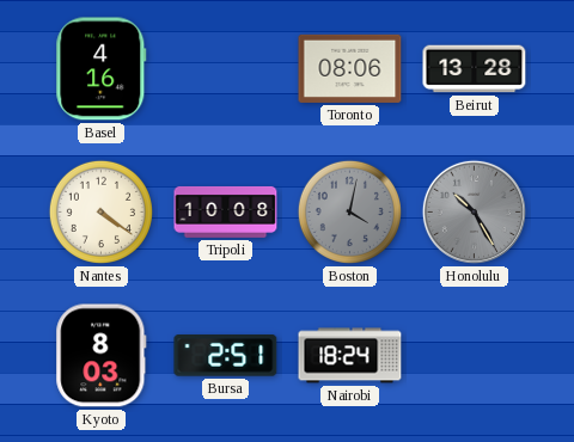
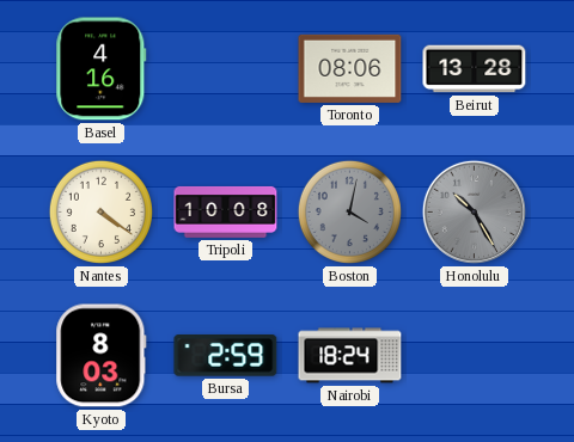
Bursa: 2:51 -> 2:59
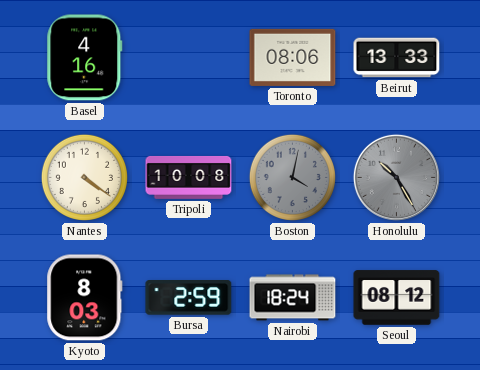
Beirut: 13:28 -> 13:33
Seoul: none -> 08:12
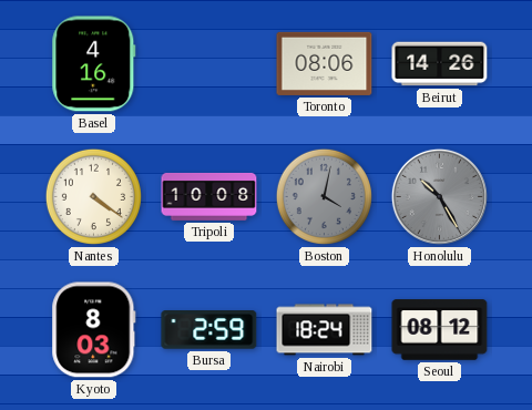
Beirut: 13:33 -> 14:26
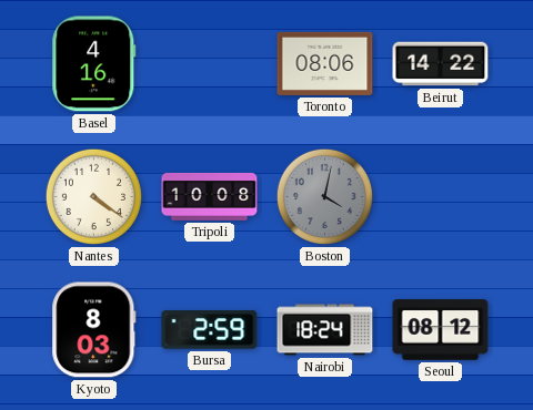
Beirut: 14:26 -> 14:22
Honolulu: 10:25 -> none
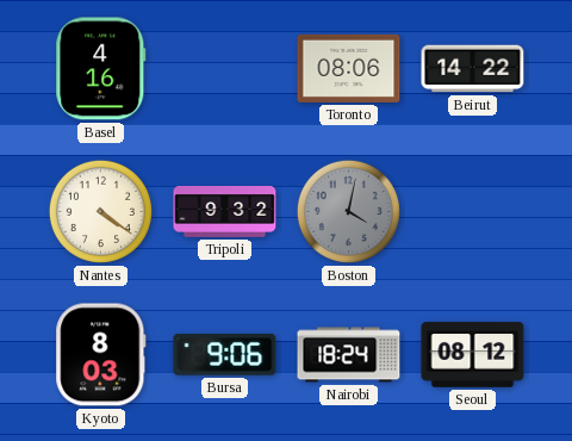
Tripoli: 10:08 -> 9:32
Bursa: 2:59 -> 9:06
